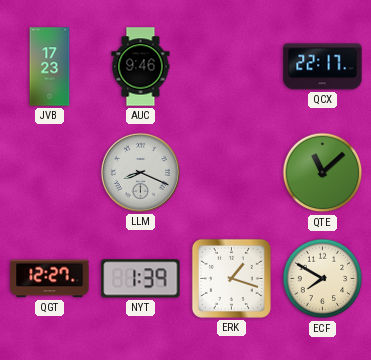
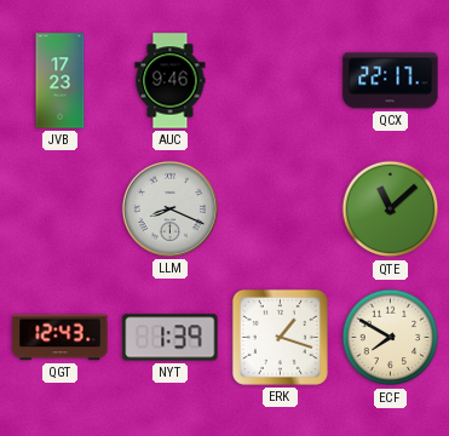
QGT: 12:27 -> 12:43
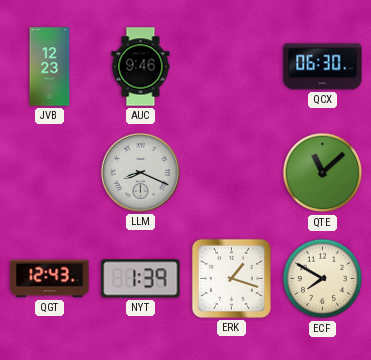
JVB: 17:23 -> 12:23
QCX: 22:17 -> 06:30
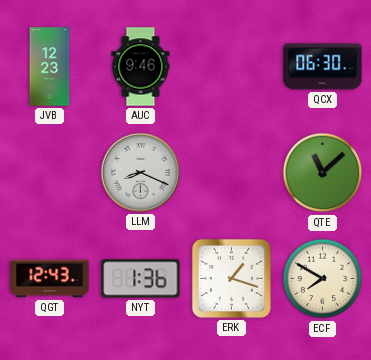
NYT: 1:39 -> 1:36
